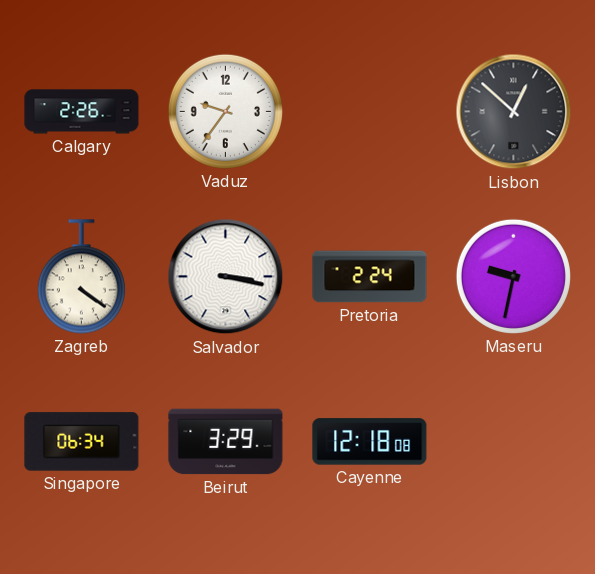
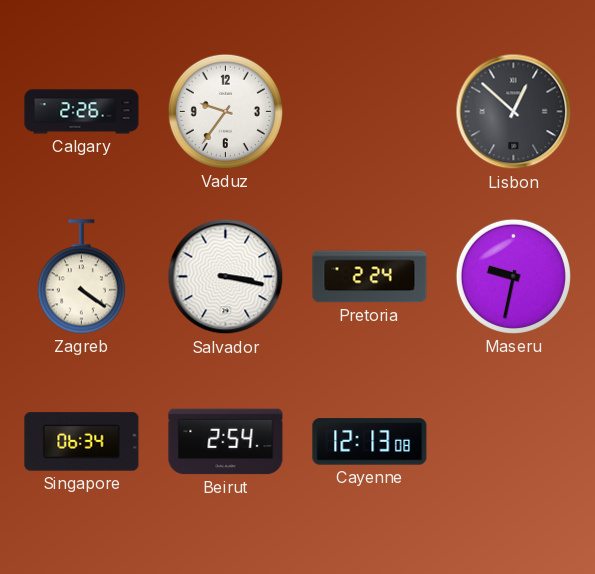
Beirut: 3:29 -> 2:54
Cayenne: 12:18 -> 12:13
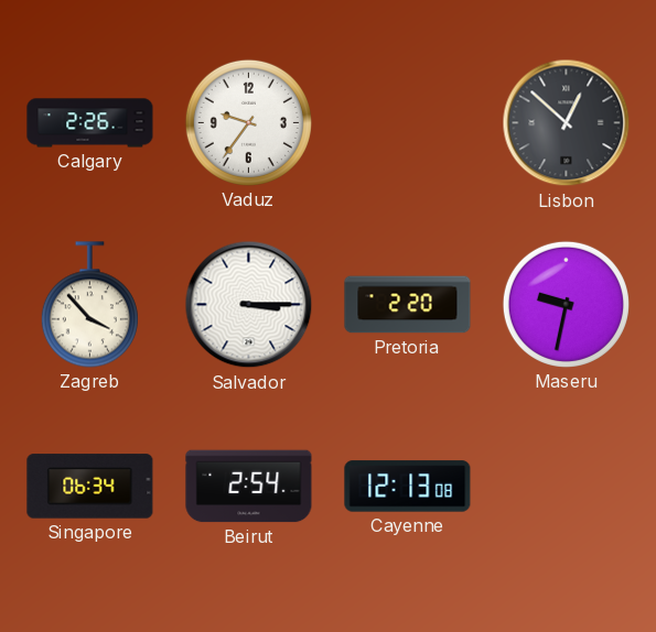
Zagreb: 4:21 -> 3:53
Salvador: 3:17 -> 3:15
Pretoria: 2:24 -> 2:20
